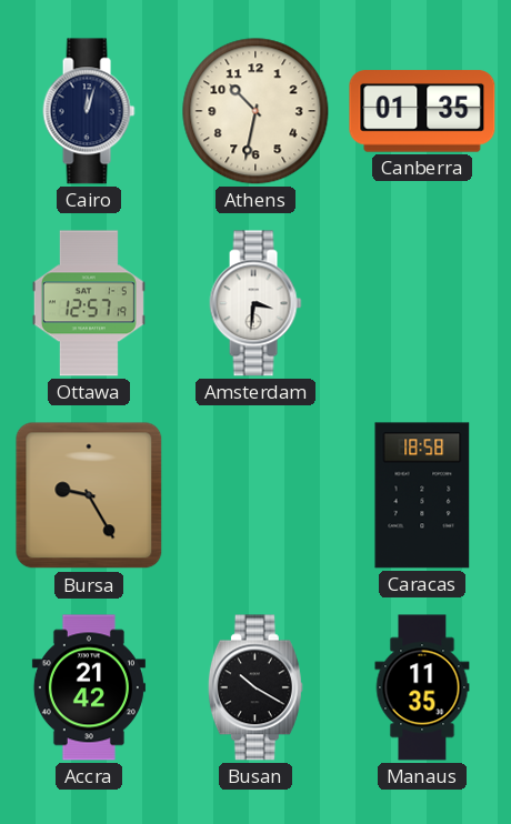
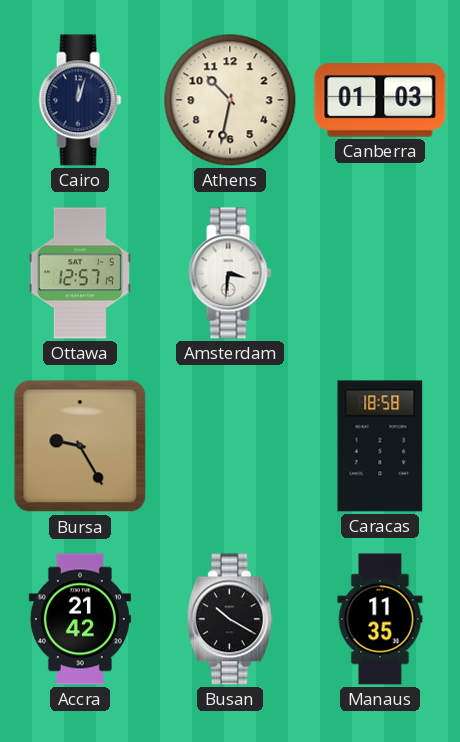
Canberra: 01:35 -> 01:03
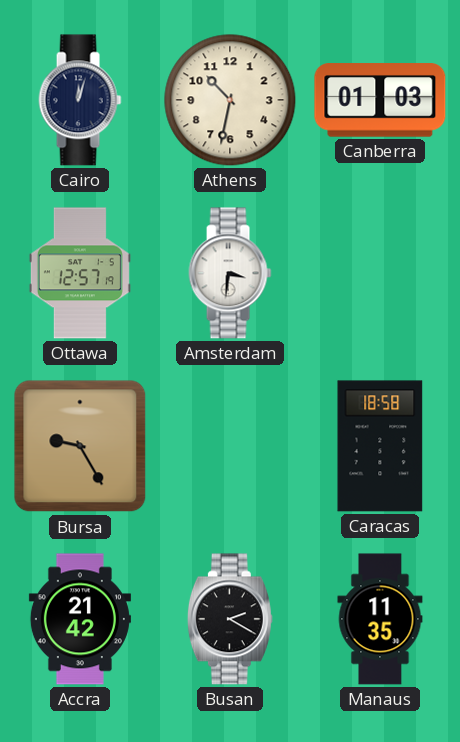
Busan: 10:20 -> 2:20
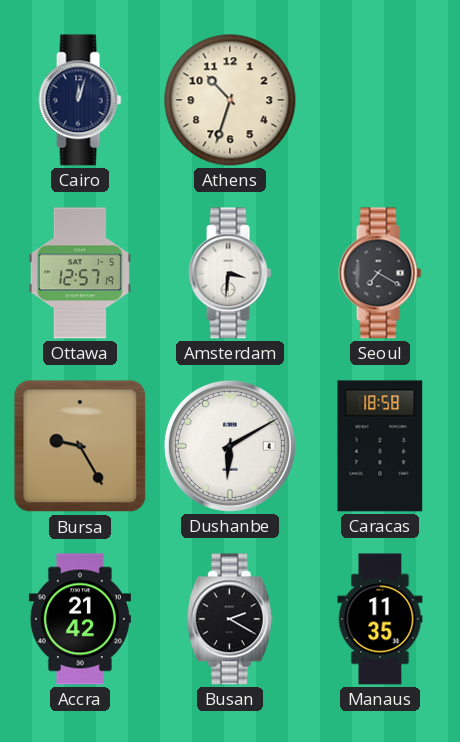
Athens: 10:32 -> 10:33
Canberra: 01:03 -> none
Seoul: none -> 7:20
Dushanbe: none -> 6:10
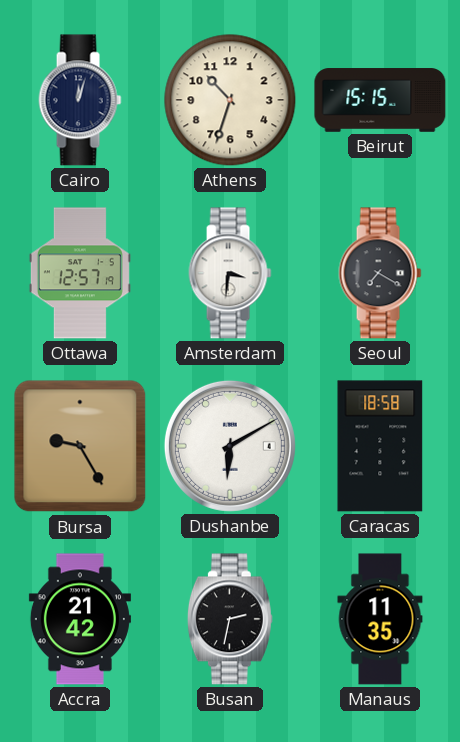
Beirut: none -> 15:15
Busan: 2:20 -> 2:32
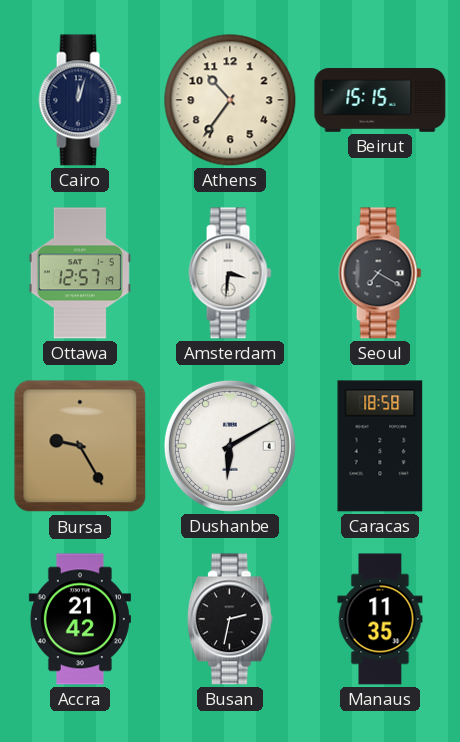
Athens: 10:33 -> 10:36
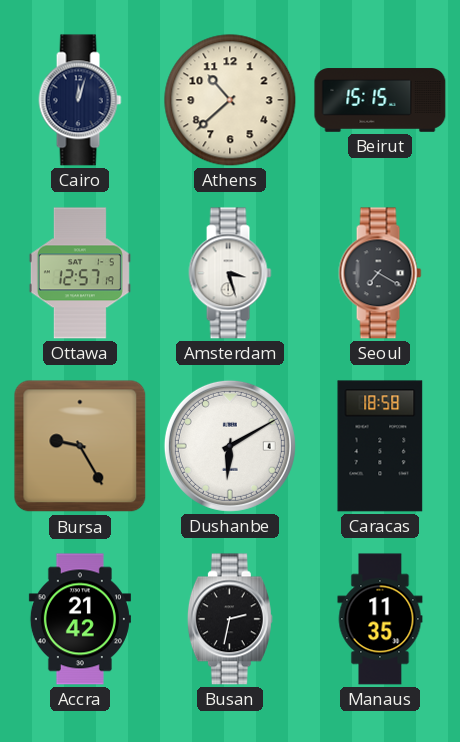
Athens: 10:36 -> 10:38
Amsterdam: 3:31 -> 3:27
